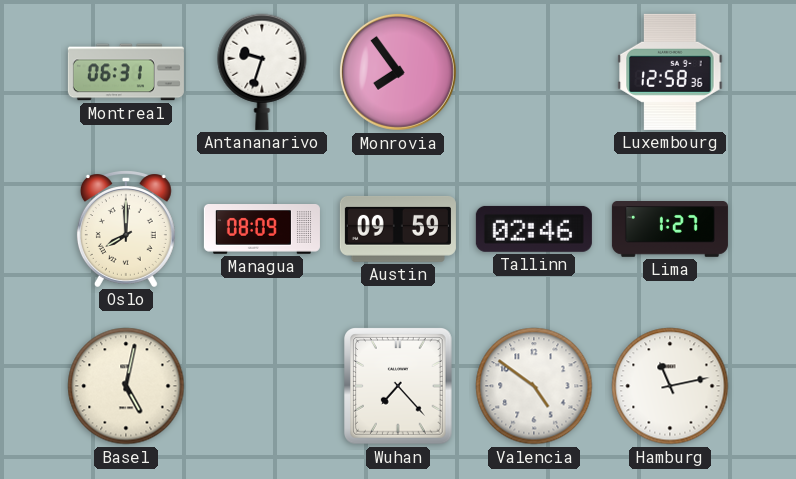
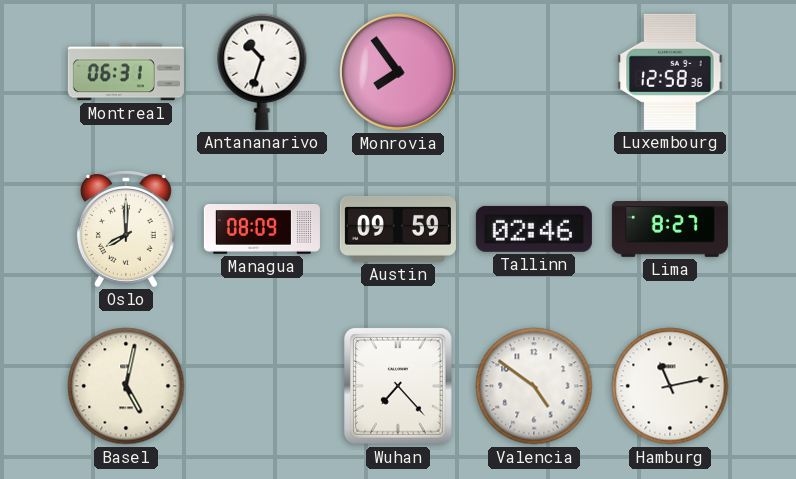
Antananarivo: 9:33 -> 10:33
Lima: 1:27 -> 8:27
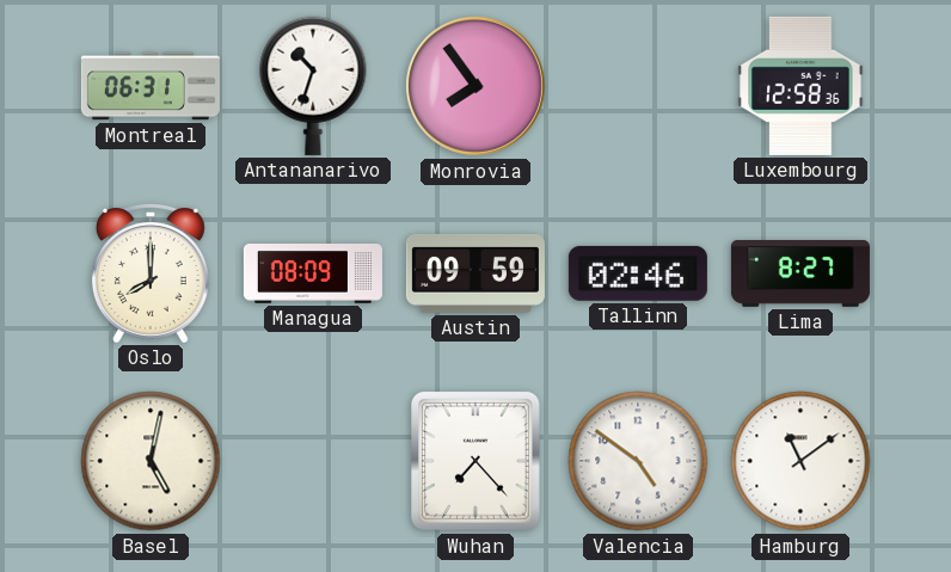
Hamburg: 11:13 -> 11:09
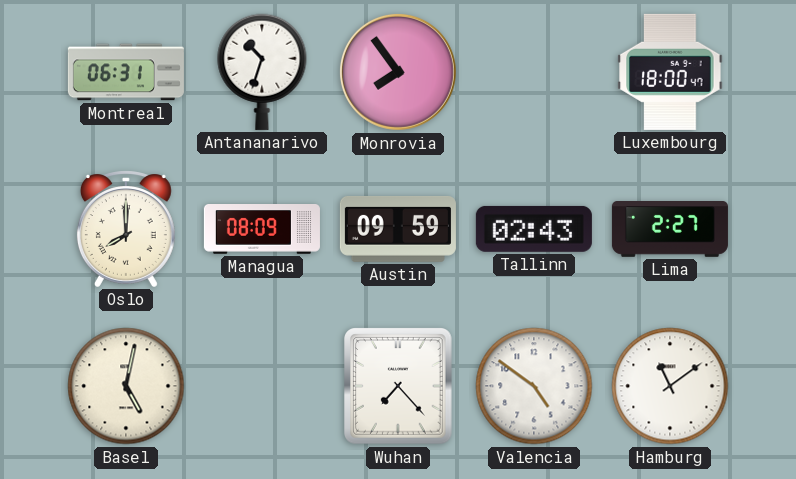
Luxembourg: 12:58 -> 18:00
Tallinn: 02:46 -> 02:43
Lima: 8:27 -> 2:27
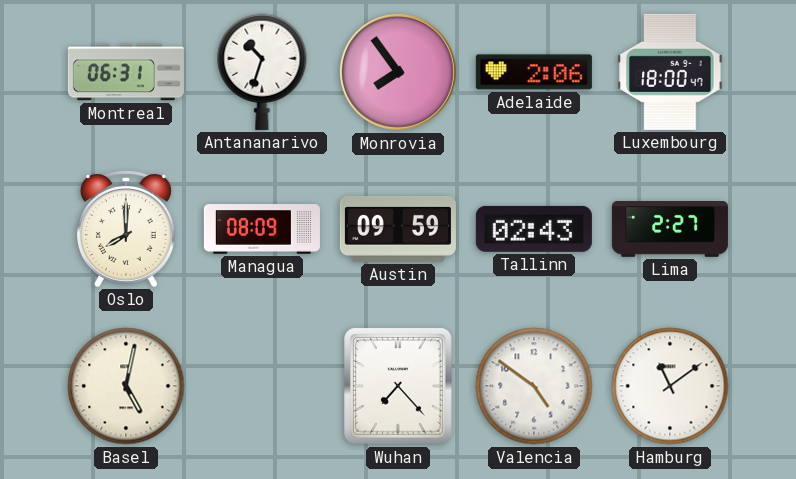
Adelaide: none -> 2:06
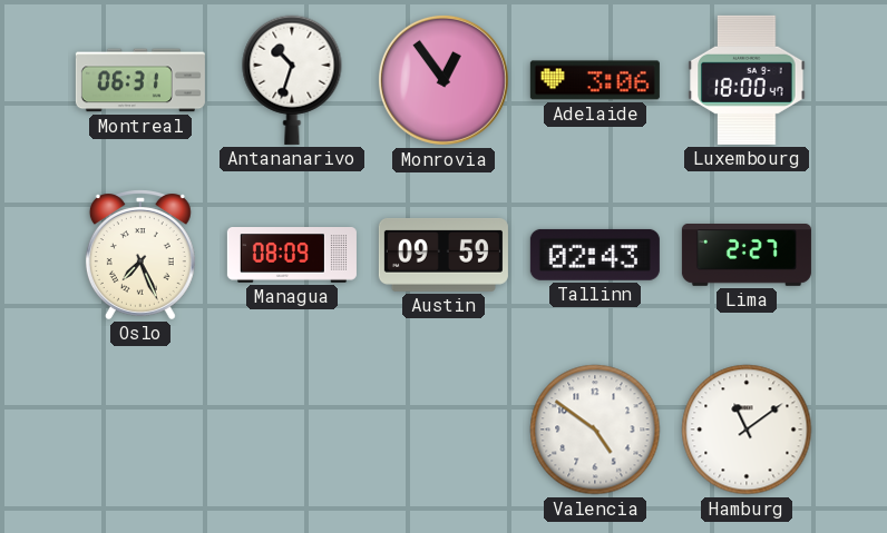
Monrovia: 7:54 -> 12:54
Adelaide: 2:06 -> 3:06
Oslo: 8:00 -> 7:26
Basel: 5:02 -> none
Wuhan: 7:23 -> none
